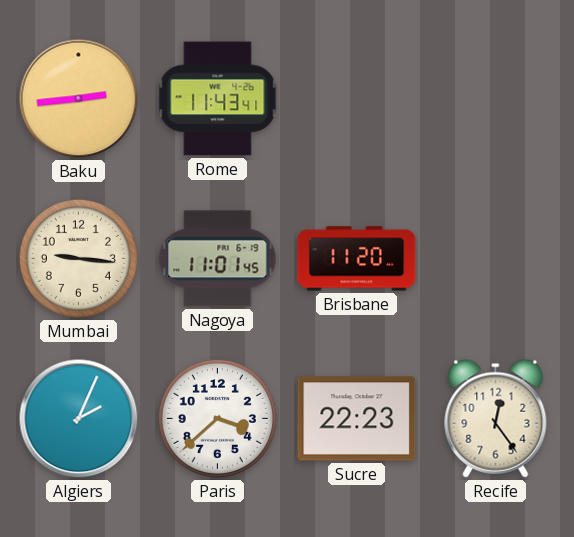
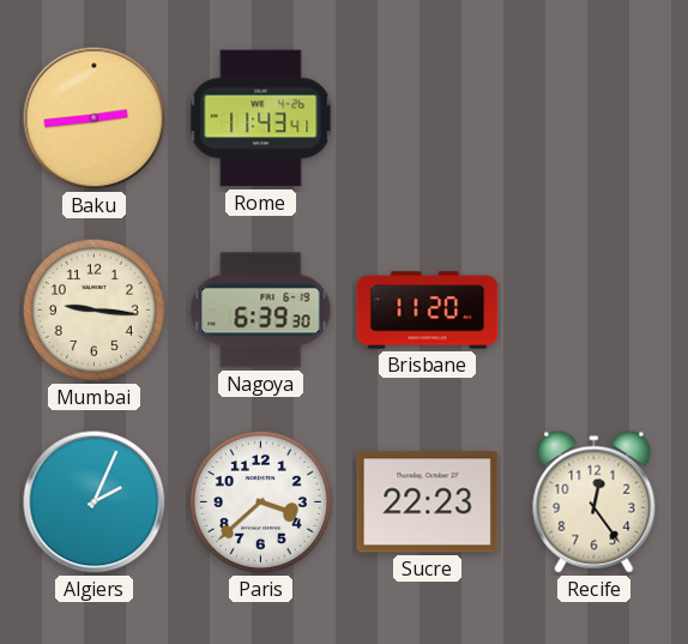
Nagoya: 11:01 -> 6:39
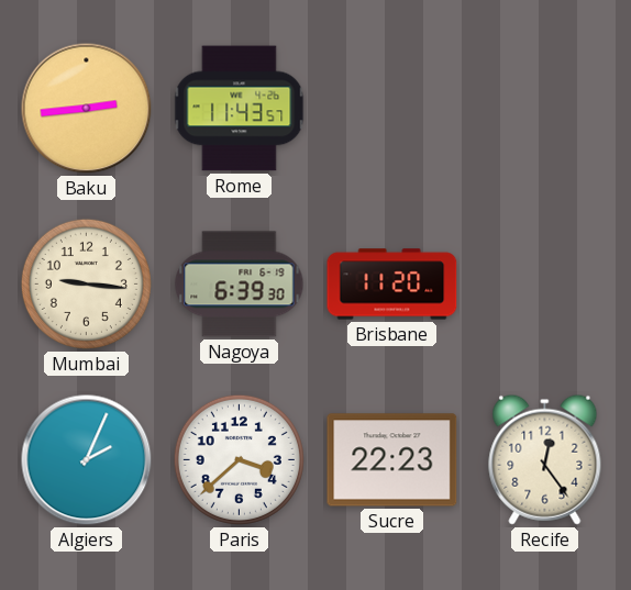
Rome: 11:43:41 -> 11:43:57
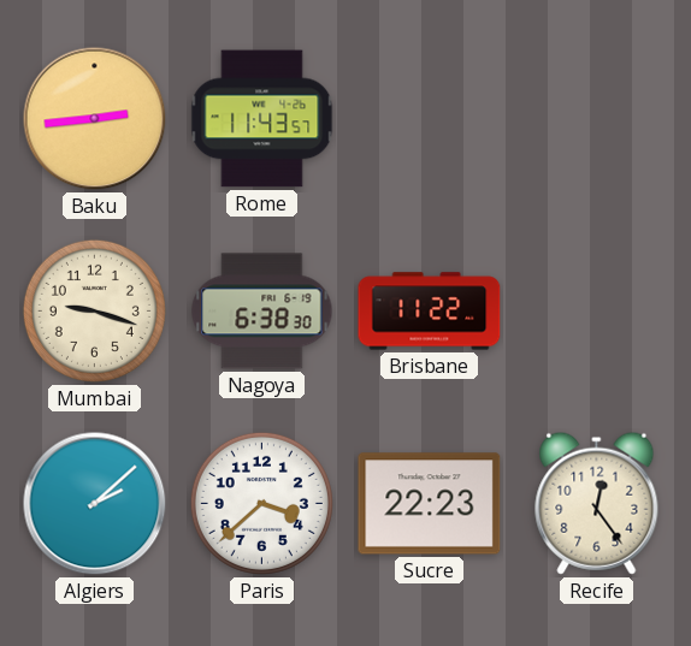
Mumbai: 9:16 -> 9:18
Nagoya: 6:39 -> 6:38
Brisbane: 11:20 -> 11:22
Algiers: 2:04 -> 2:08
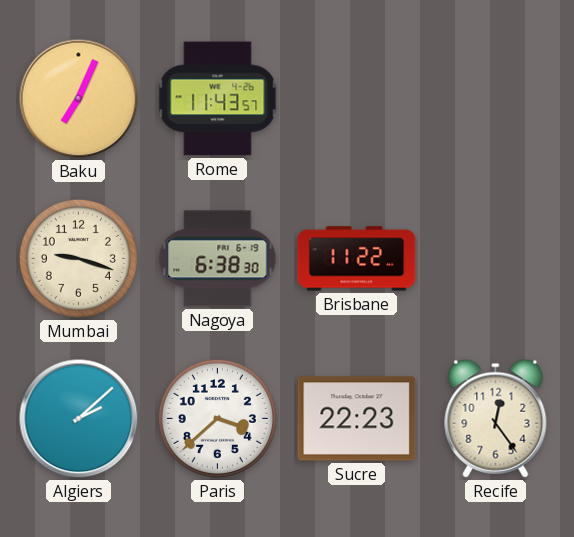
Baku: 2:44 -> 7:04
